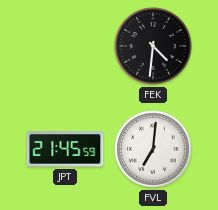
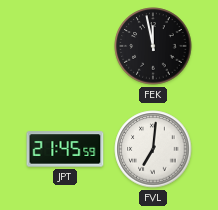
FEK: 4:31 -> 11:58
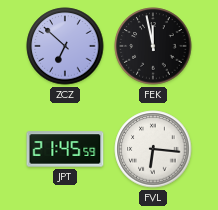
ZCZ: none -> 6:52
FVL: 7:01 -> 6:16
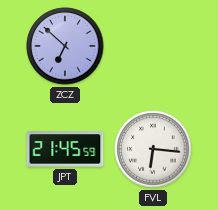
FEK: 11:58 -> none
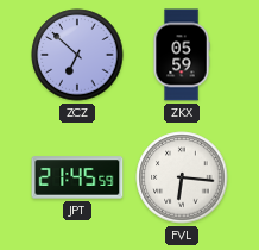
ZKX: none -> 05:59
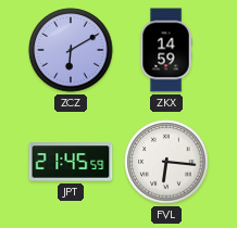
ZCZ: 6:52 -> 6:10
ZKX: 05:59 -> 14:59
